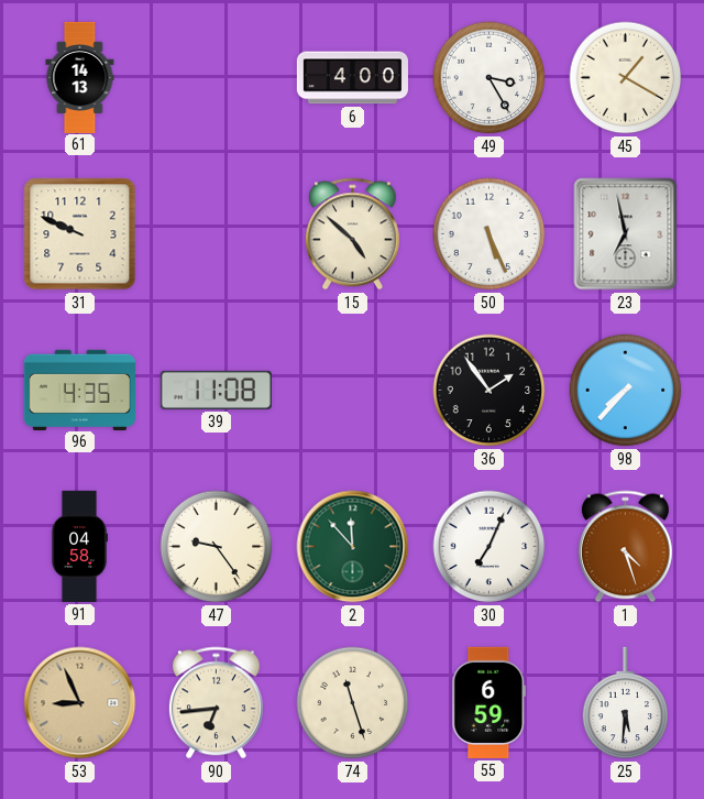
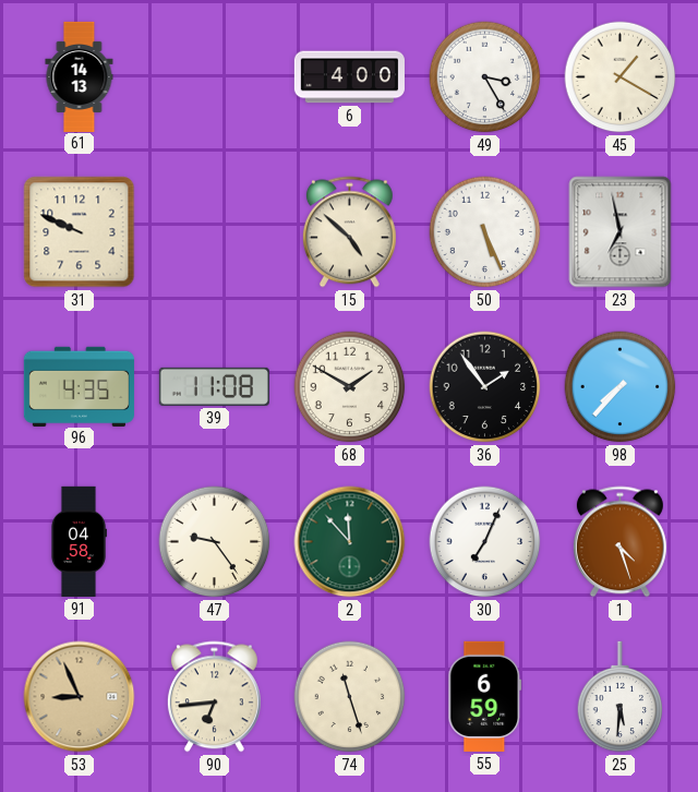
68: none -> 1:50
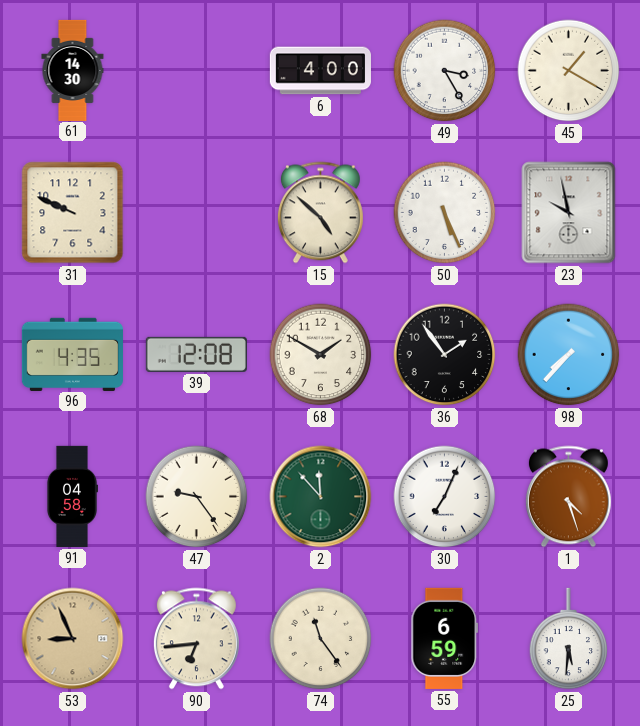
61: 14:13 -> 14:30
23: 6:58 -> 9:58
39: 11:08 -> 12:08
74: 11:27 -> 11:24
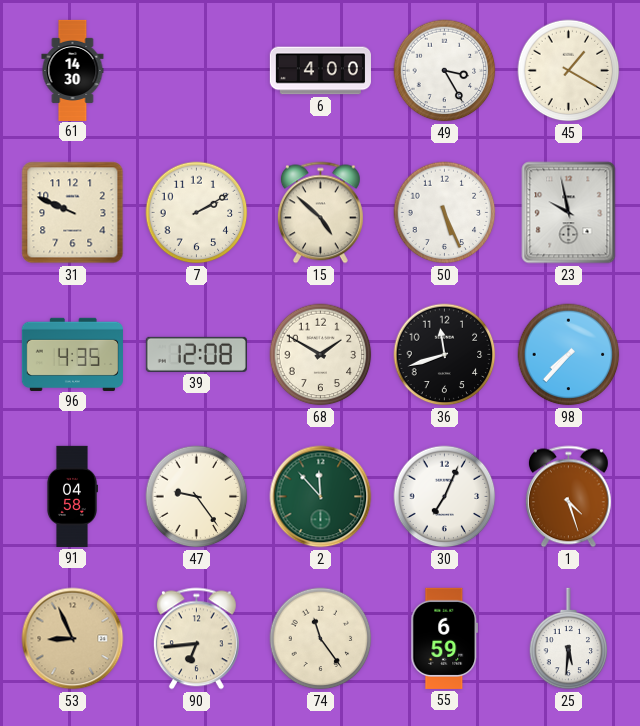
7: none -> 2:10
36: 1:54 -> 11:42
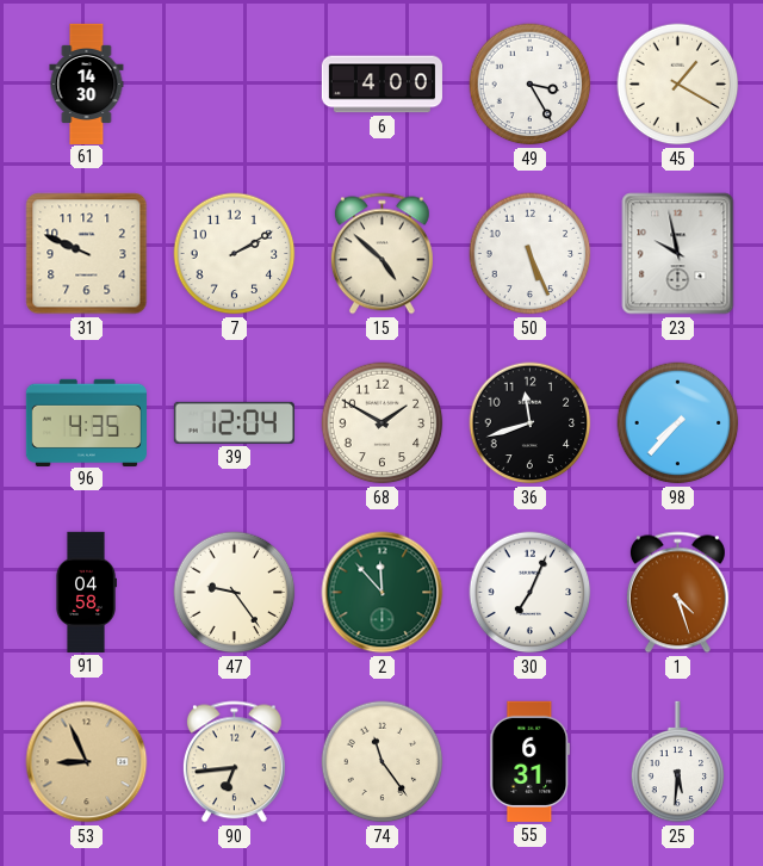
39: 12:08 -> 12:04
55: 6:59 -> 6:31
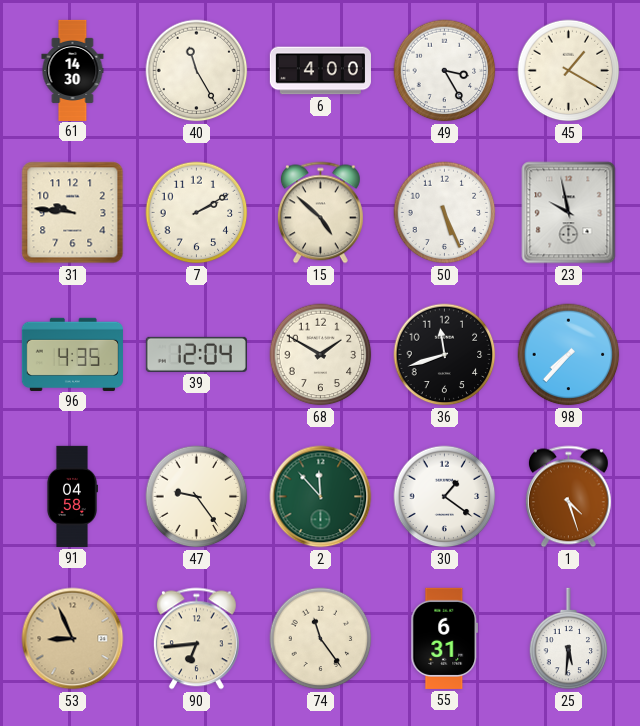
40: none -> 11:25
31: 9:49 -> 9:46
30: 7:04 -> 1:21
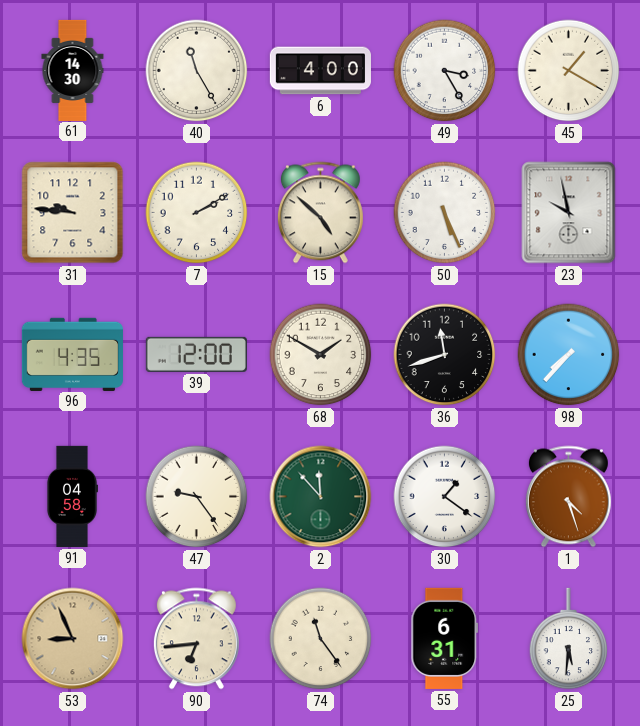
39: 12:04 -> 12:00
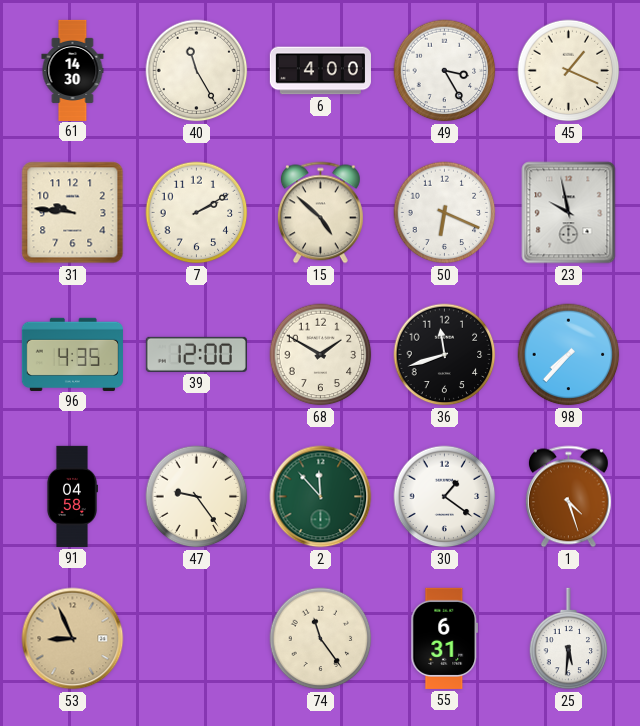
45: 1:20 -> 1:19
50: 5:26 -> 6:19
90: 6:44 -> none
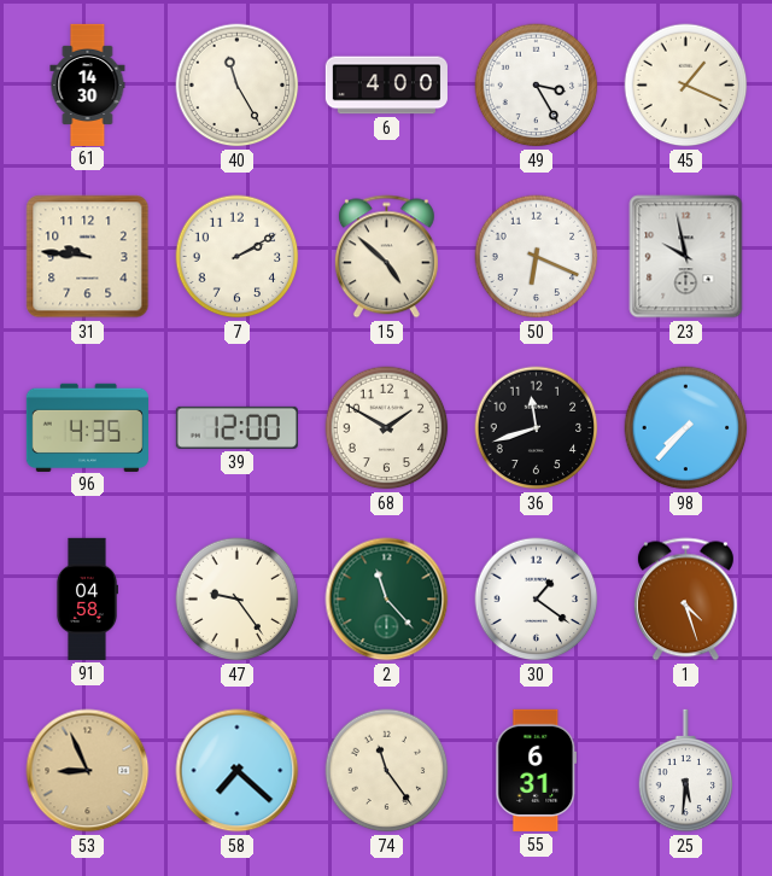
2: 11:53 -> 11:23
58: none -> 7:22
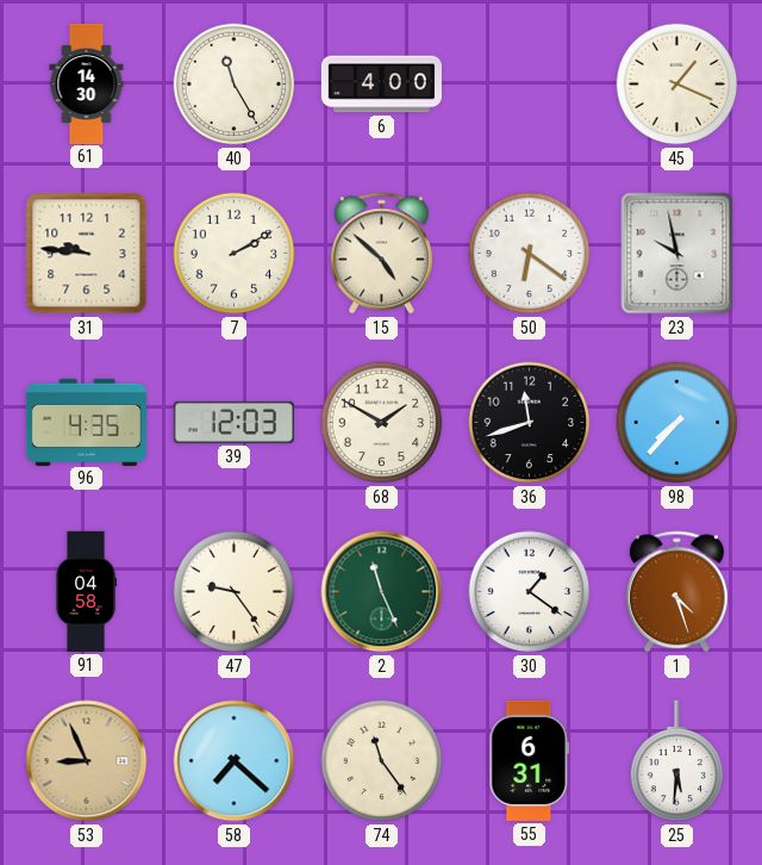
49: 3:25 -> none
50: 6:19 -> 6:21
39: 12:00 -> 12:03
2: 11:23 -> 11:26
